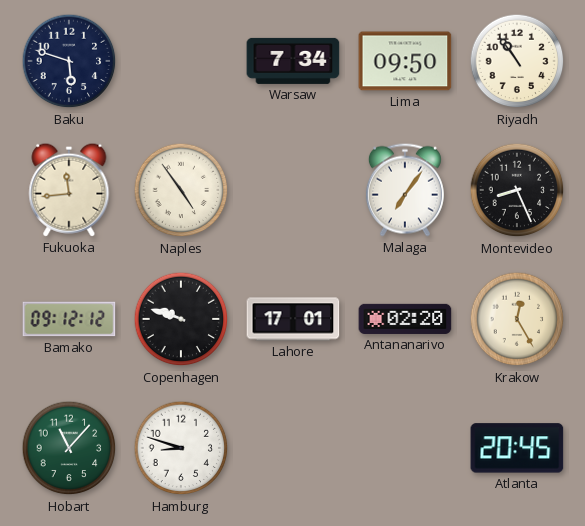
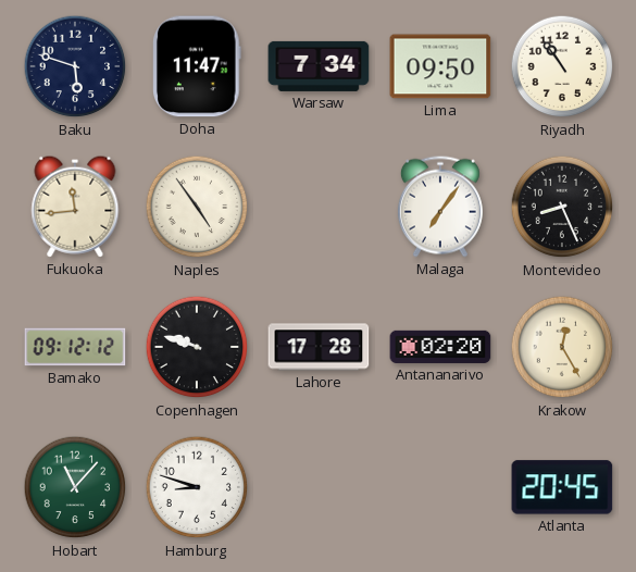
Doha: none -> 11:47
Lahore: 17:01 -> 17:28
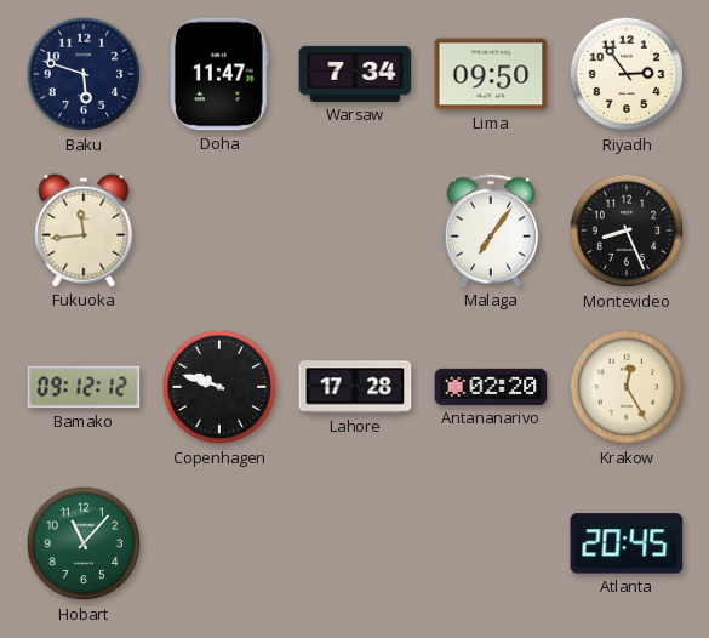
Riyadh: 10:54 -> 2:54
Naples: 4:54 -> none
Hamburg: 8:48 -> none
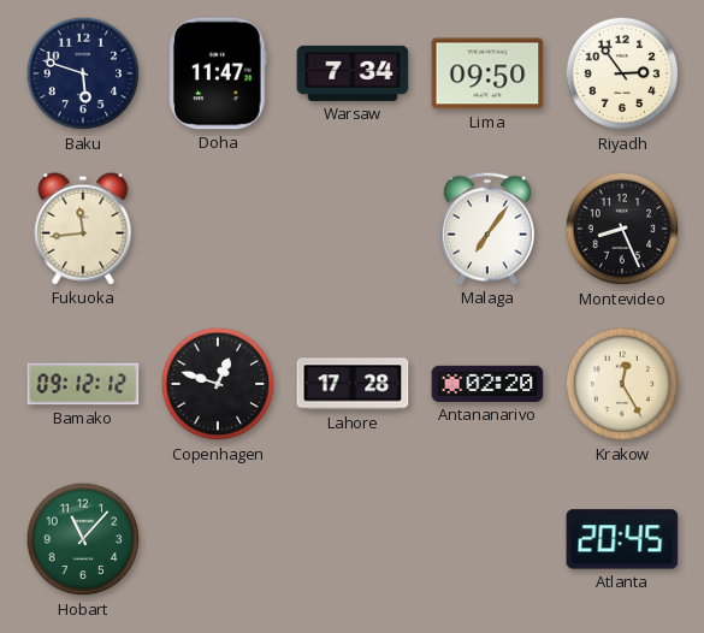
Copenhagen: 9:48 -> 12:48
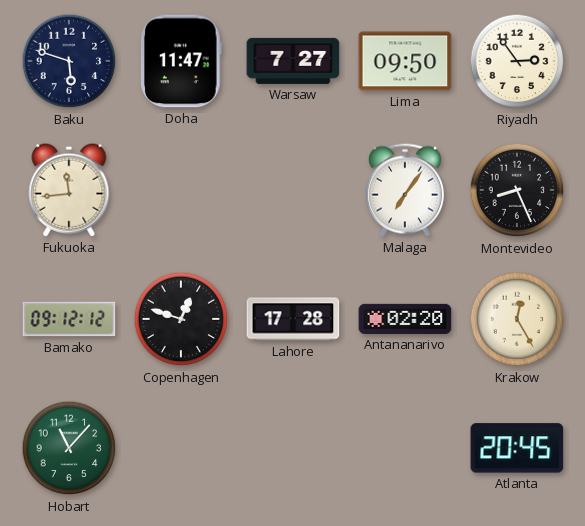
Warsaw: 7:34 -> 7:27
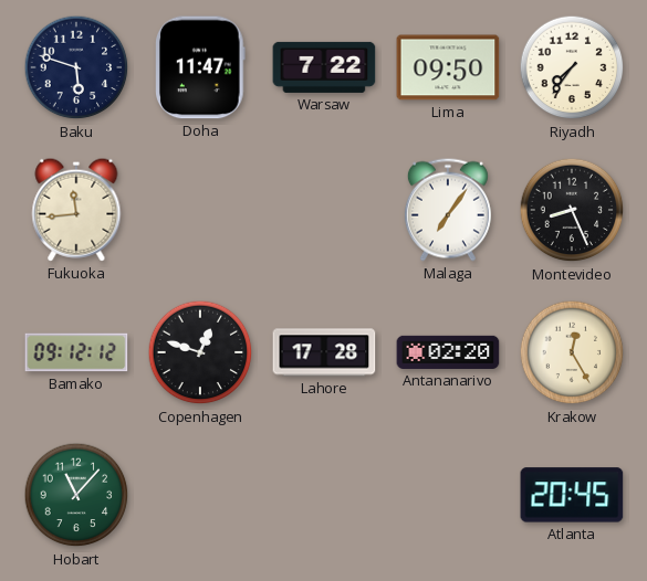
Warsaw: 7:27 -> 7:22
Riyadh: 2:54 -> 7:36
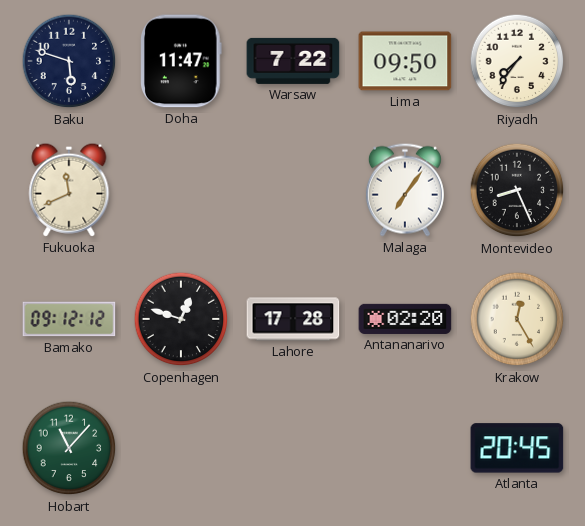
Fukuoka: 11:44 -> 11:41
